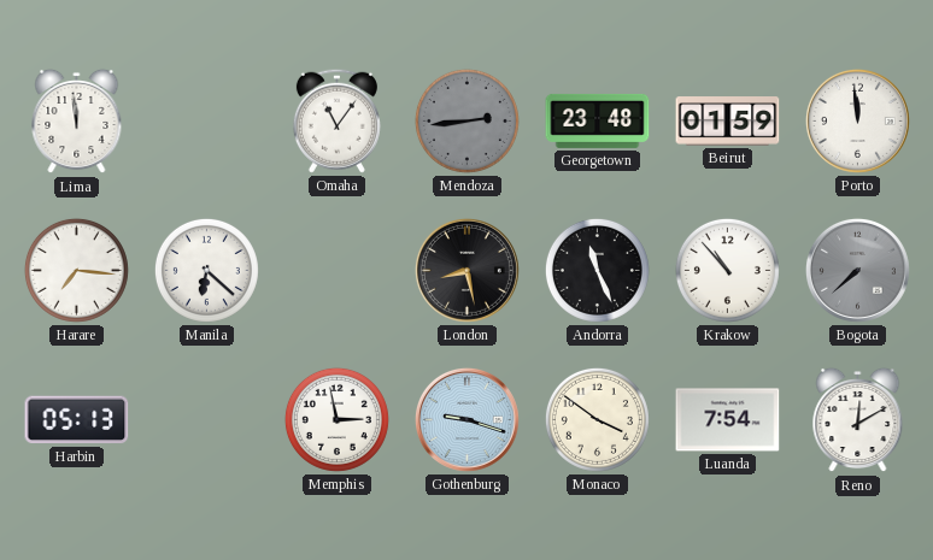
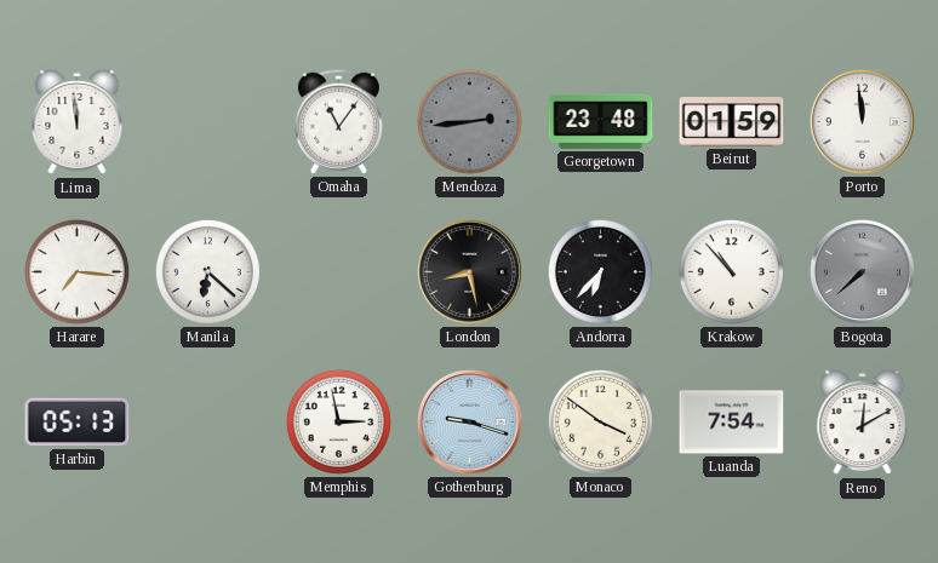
Andorra: 11:26 -> 6:37
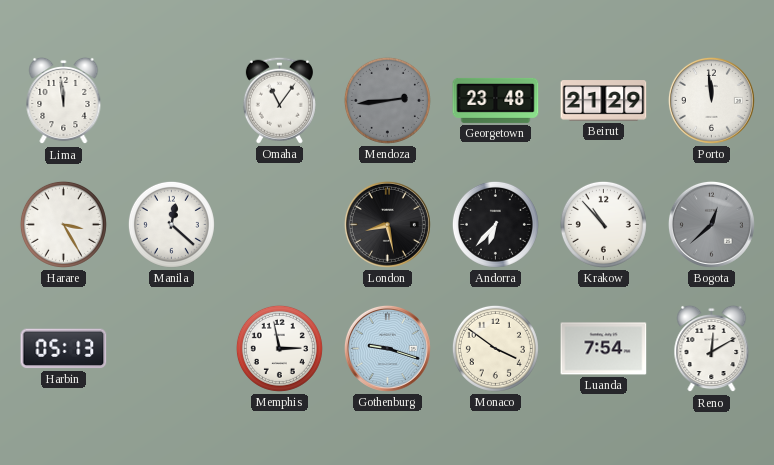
Beirut: 01:59 -> 21:29
Harare: 7:16 -> 3:25
Manila: 6:22 -> 12:22
Bogota: 7:38 -> 12:38
